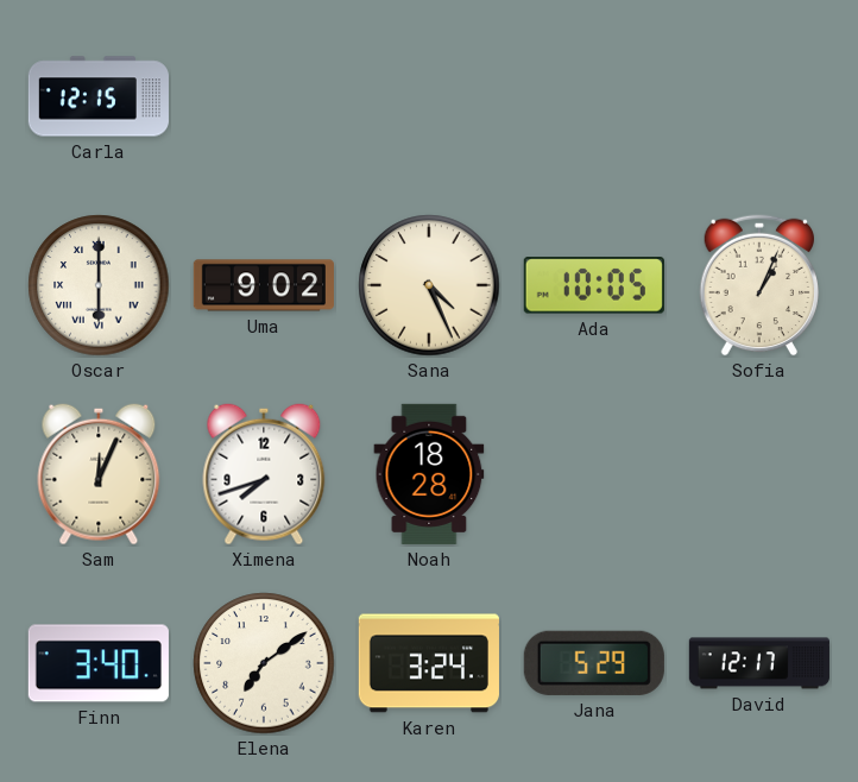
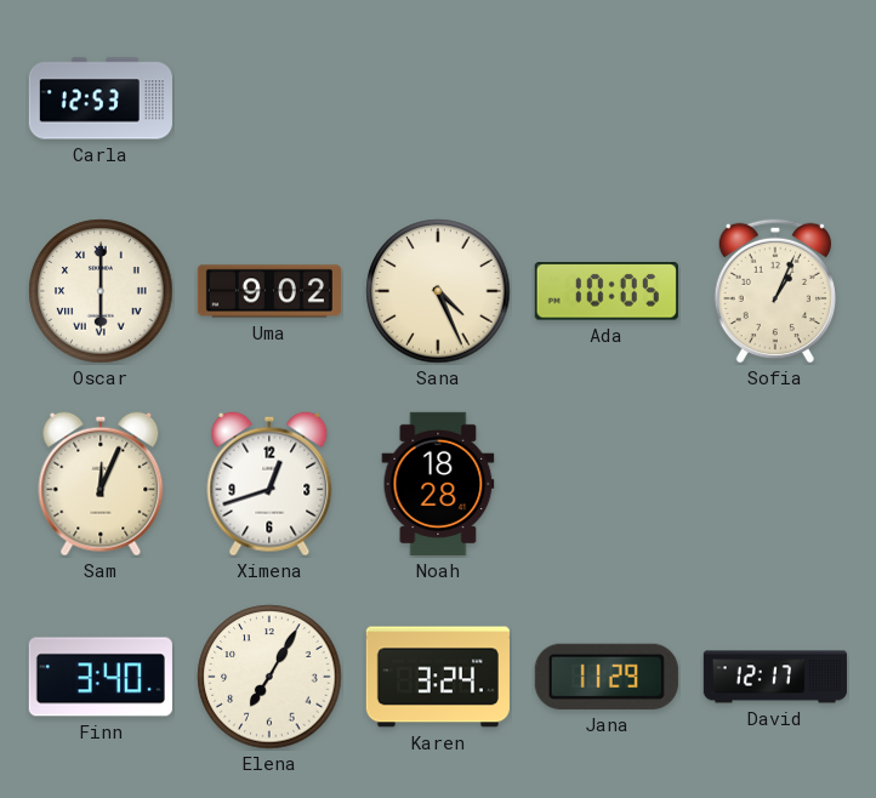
Carla: 12:15 -> 12:53
Ximena: 7:42 -> 12:42
Elena: 7:09 -> 7:05
Jana: 5:29 -> 11:29
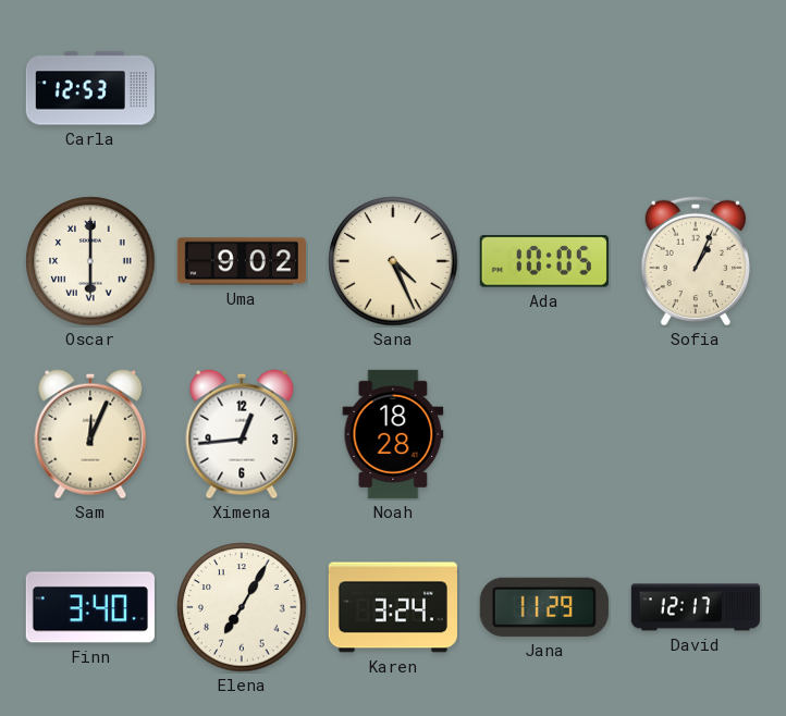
Ximena: 12:42 -> 12:44
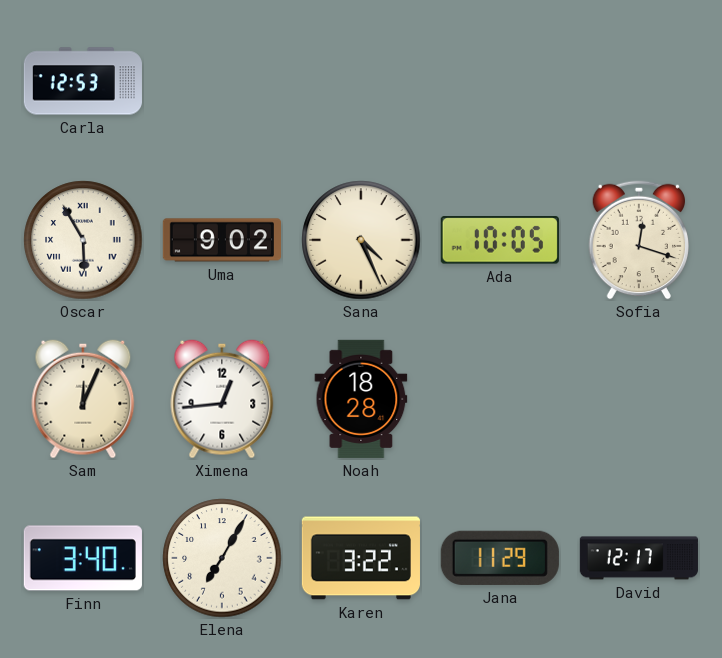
Oscar: 6:00 -> 5:55
Sofia: 1:04 -> 12:18
Karen: 3:24 -> 3:22
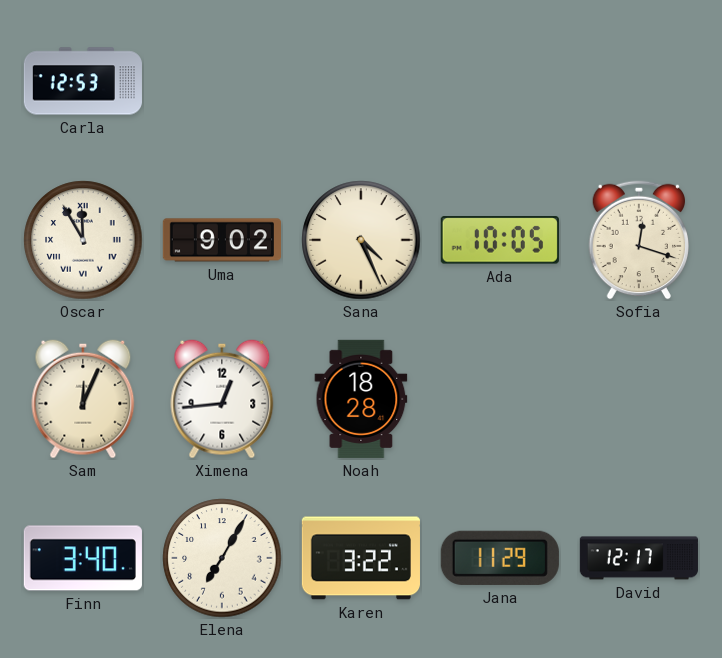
Oscar: 5:55 -> 11:55
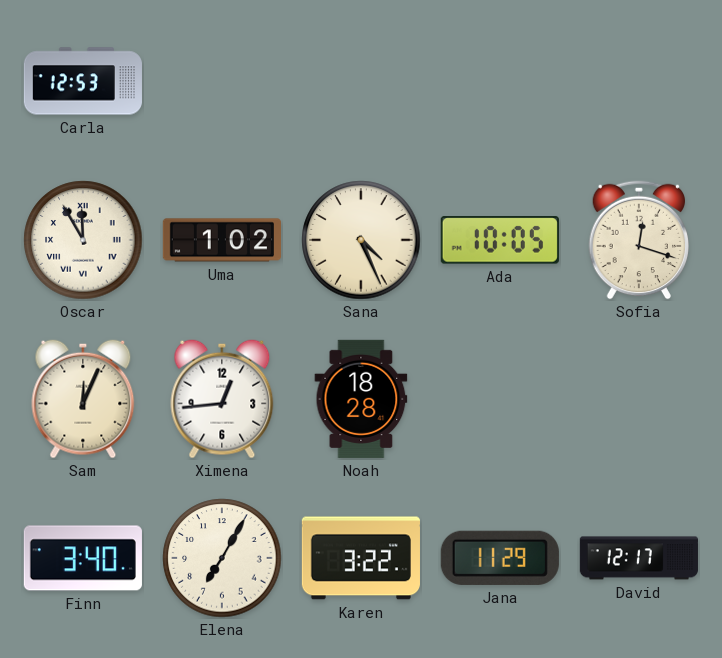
Uma: 9:02 -> 1:02
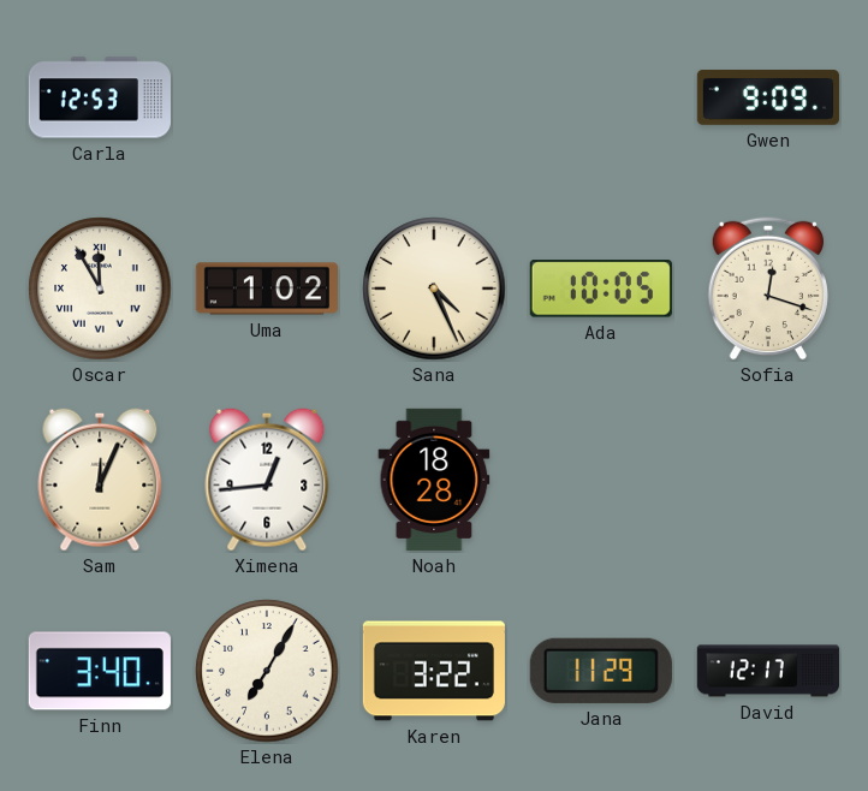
Gwen: none -> 9:09
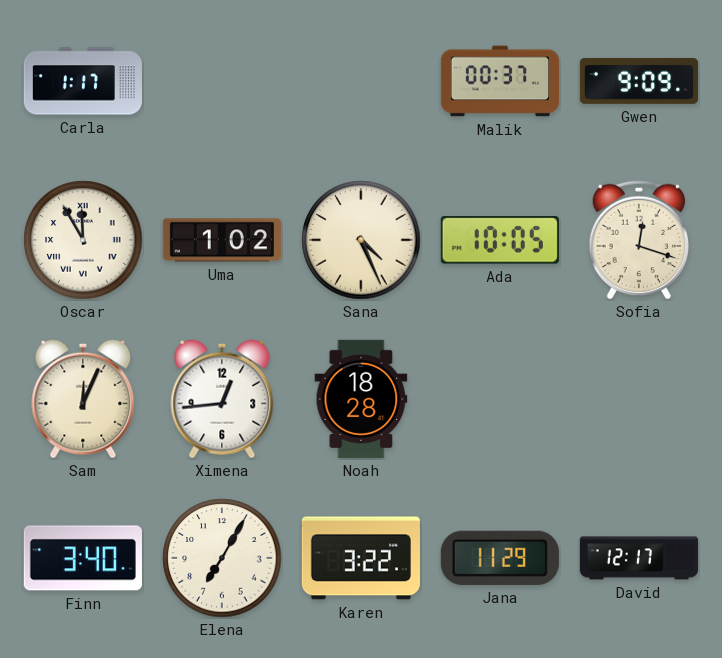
Carla: 12:53 -> 1:17
Malik: none -> 00:37
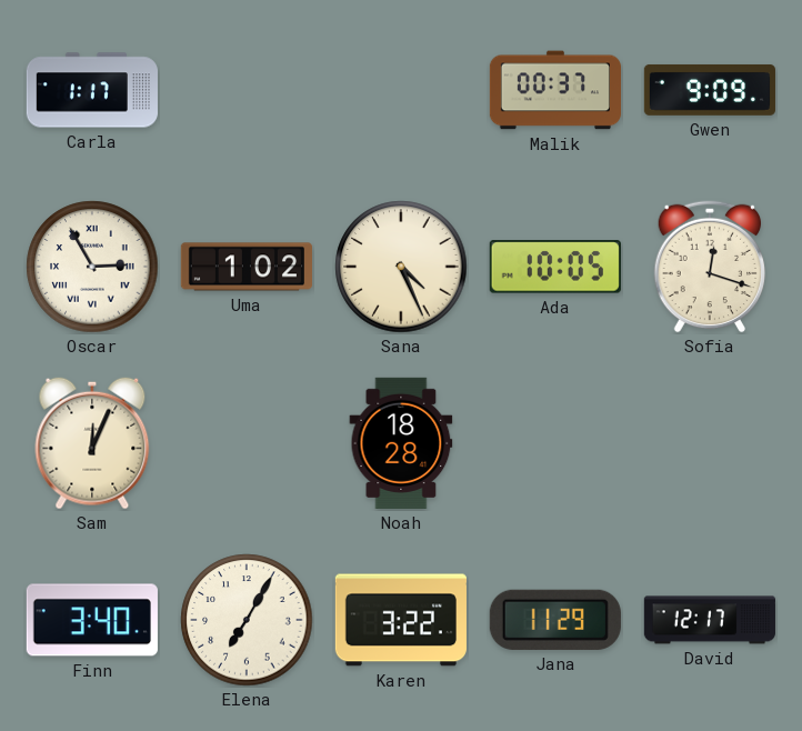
Oscar: 11:55 -> 2:55
Ximena: 12:44 -> none
